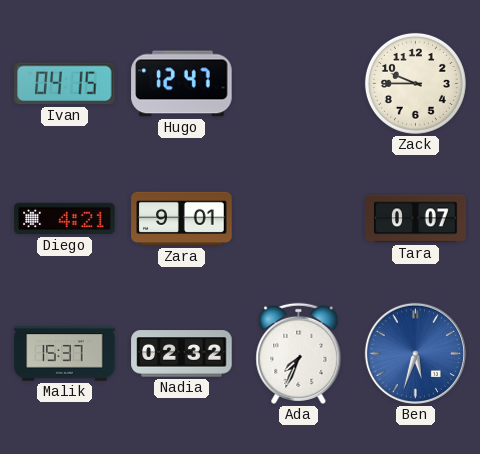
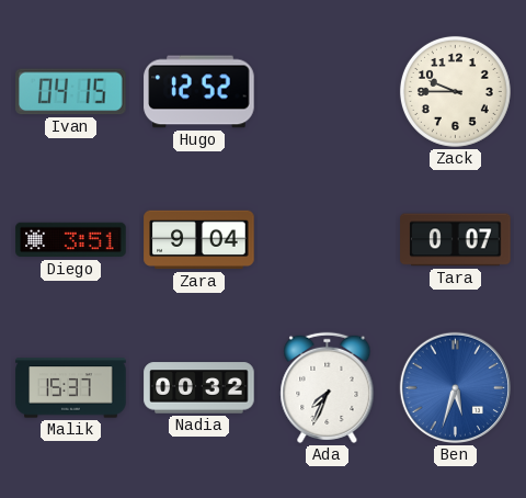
Hugo: 12:47 -> 12:52
Diego: 4:21 -> 3:51
Zara: 9:01 -> 9:04
Nadia: 02:32 -> 00:32
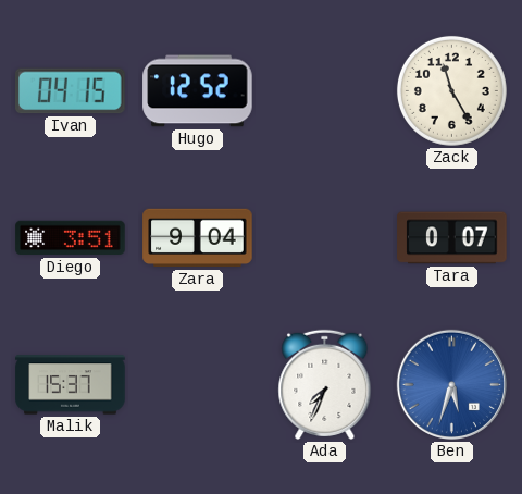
Zack: 9:45 -> 11:25
Nadia: 00:32 -> none
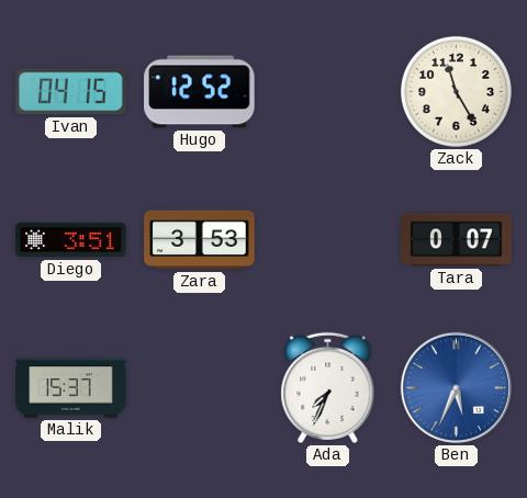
Zara: 9:04 -> 3:53
Ben: 5:33 -> 5:34
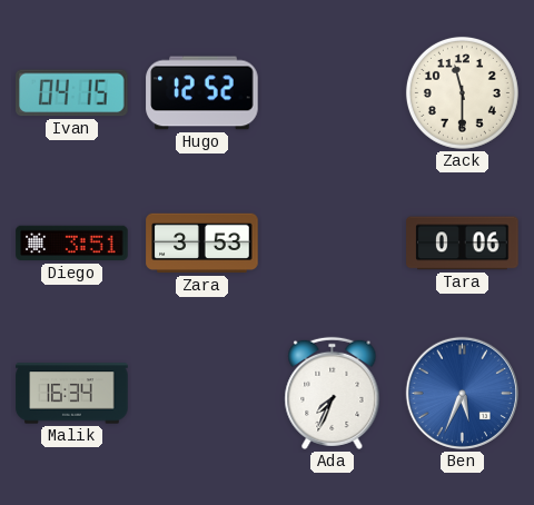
Zack: 11:25 -> 11:30
Tara: 0:07 -> 0:06
Malik: 15:37 -> 16:34
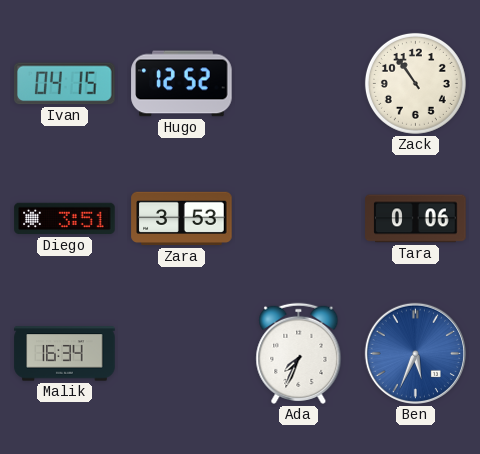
Zack: 11:30 -> 10:54
